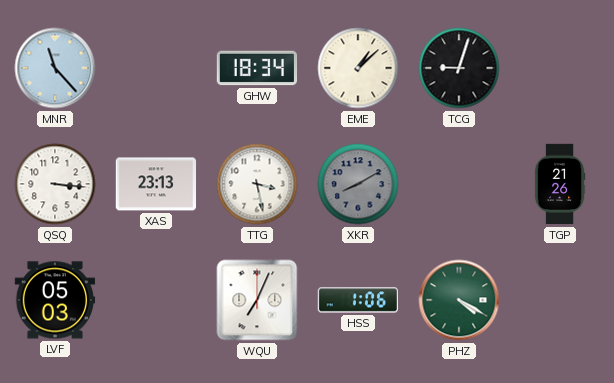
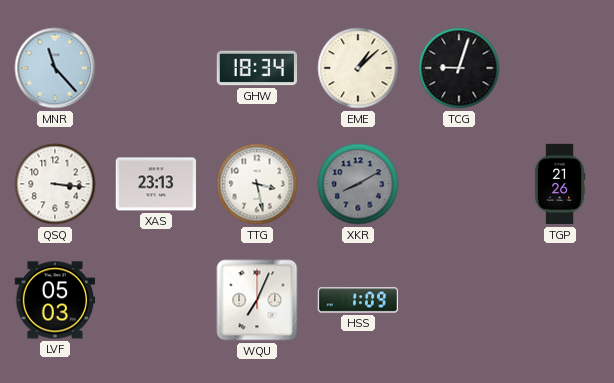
HSS: 1:06 -> 1:09
PHZ: 4:20 -> none
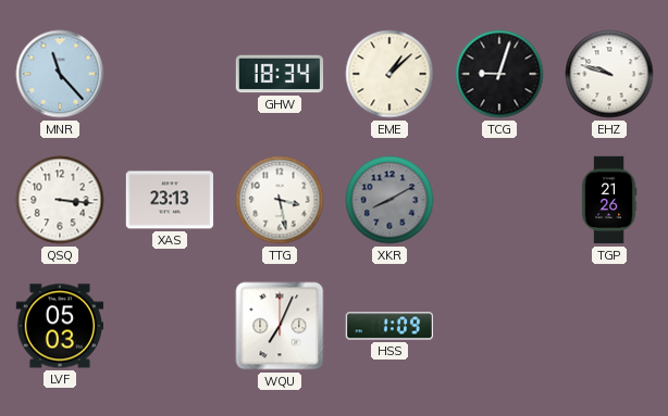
EHZ: none -> 9:48
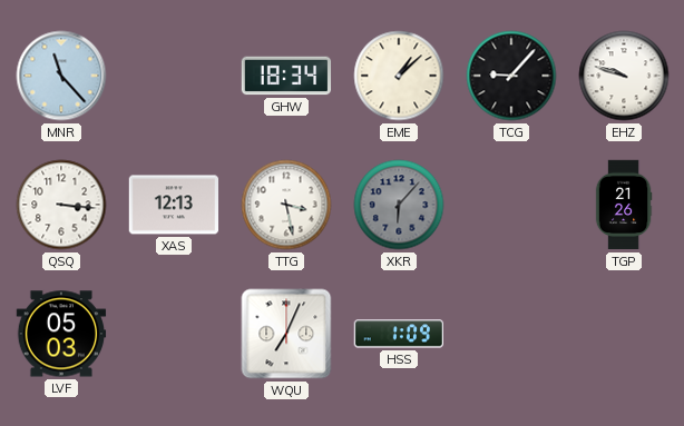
TCG: 9:03 -> 9:07
XAS: 23:13 -> 12:13
XKR: 8:10 -> 6:07
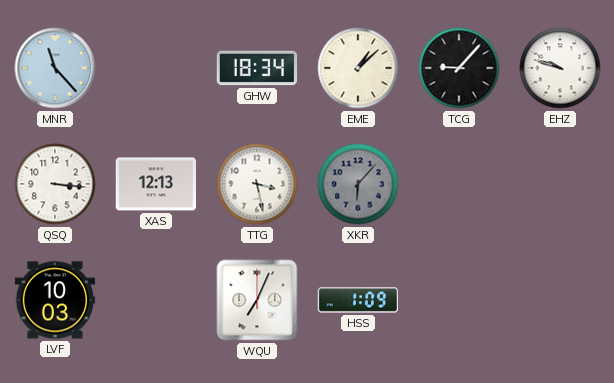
TGP: 21:26 -> none
LVF: 05:03 -> 10:03
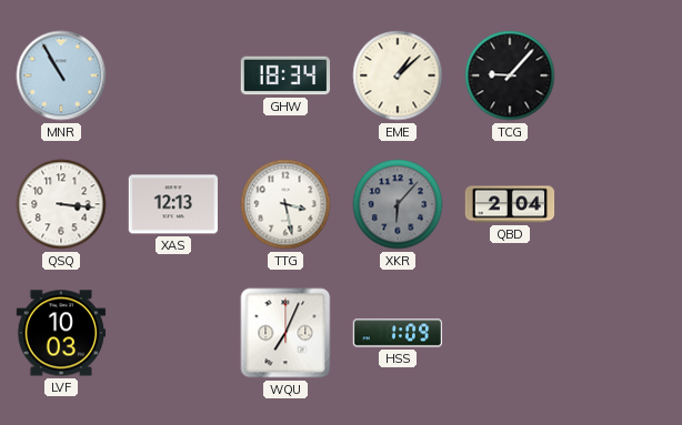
MNR: 11:23 -> 10:55
EHZ: 9:48 -> none
QBD: none -> 2:04
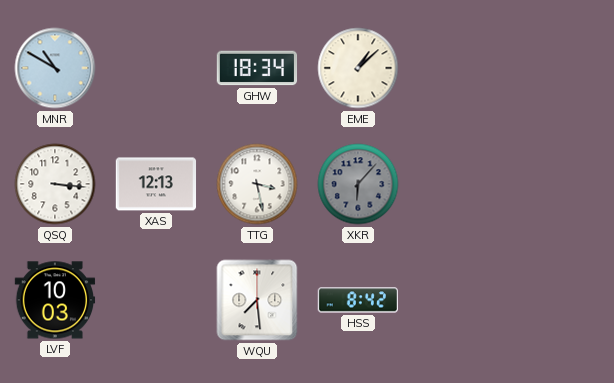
MNR: 10:55 -> 10:50
TCG: 9:07 -> none
QBD: 2:04 -> none
WQU: 7:04 -> 7:29
HSS: 1:09 -> 8:42
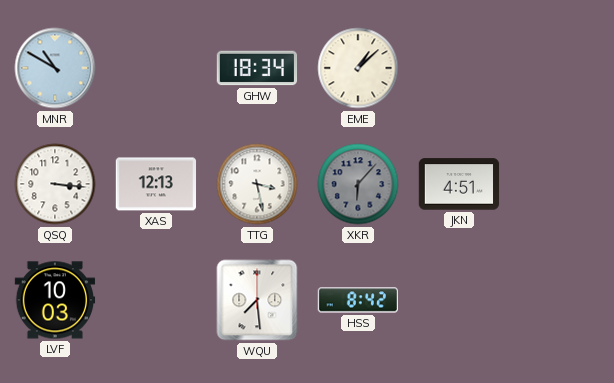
JKN: none -> 4:51
